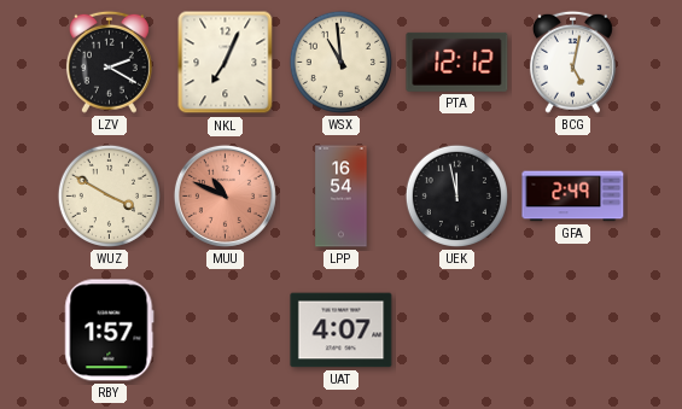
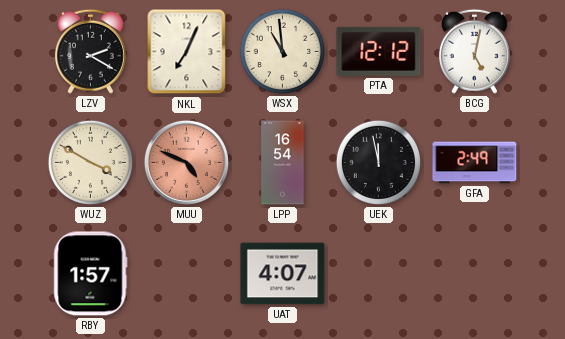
MUU: 10:49 -> 4:49
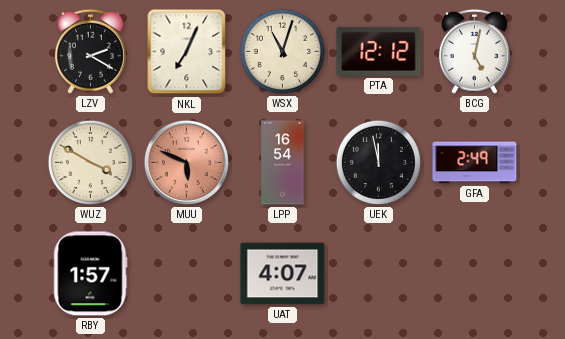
WSX: 10:59 -> 11:03
MUU: 4:49 -> 5:49
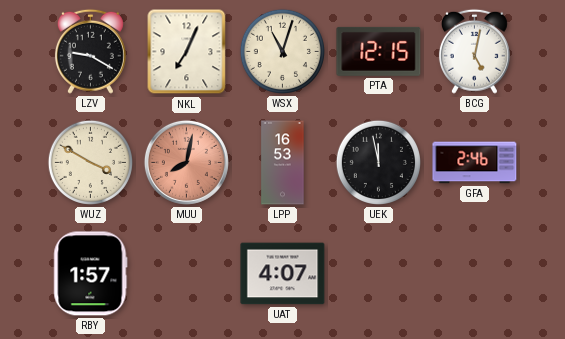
LZV: 2:20 -> 9:20
PTA: 12:12 -> 12:15
MUU: 5:49 -> 8:02
LPP: 16:54 -> 16:53
GFA: 2:49 -> 2:46
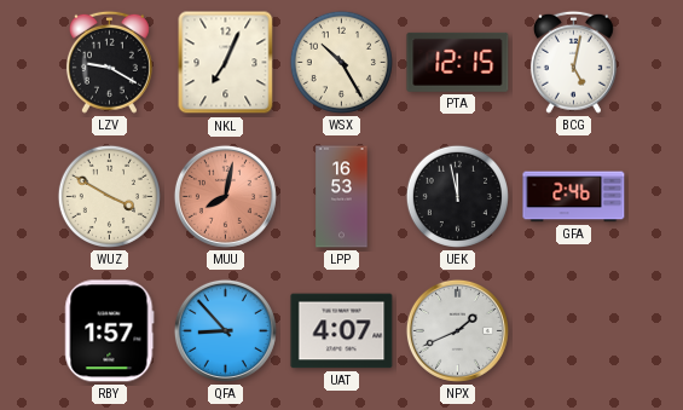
WSX: 11:03 -> 10:25
QFA: none -> 8:53
NPX: none -> 1:41
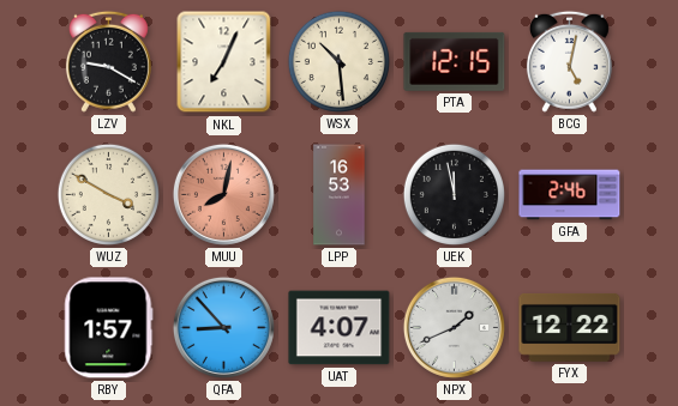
WSX: 10:25 -> 10:29
FYX: none -> 12:22
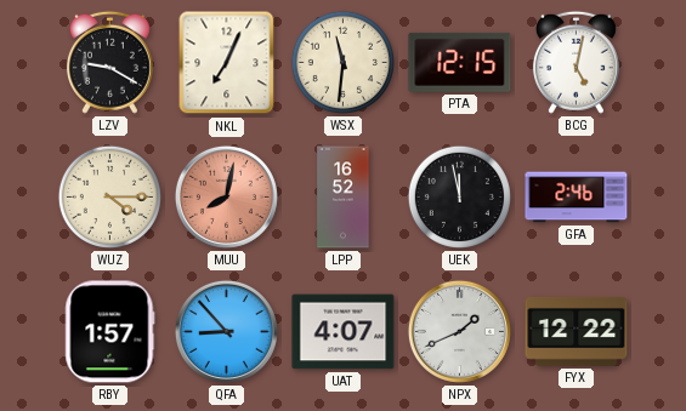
WSX: 10:29 -> 11:31
WUZ: 3:50 -> 4:15
LPP: 16:53 -> 16:52
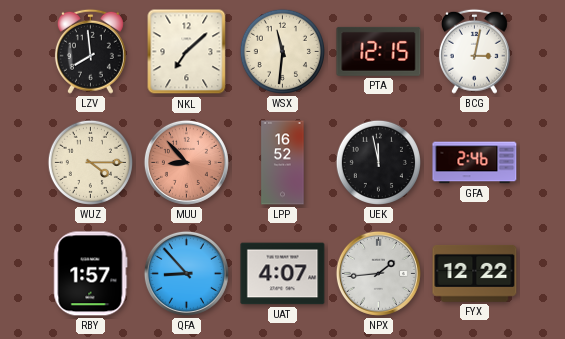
LZV: 9:20 -> 7:59
NKL: 7:04 -> 7:08
BCG: 5:02 -> 3:02
MUU: 8:02 -> 8:53
NPX: 1:41 -> 1:44
